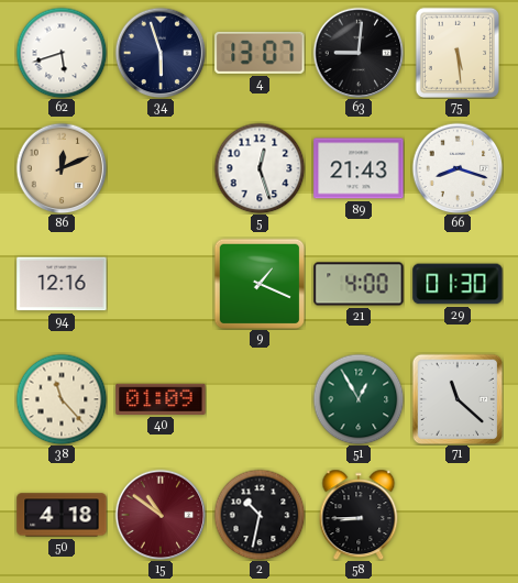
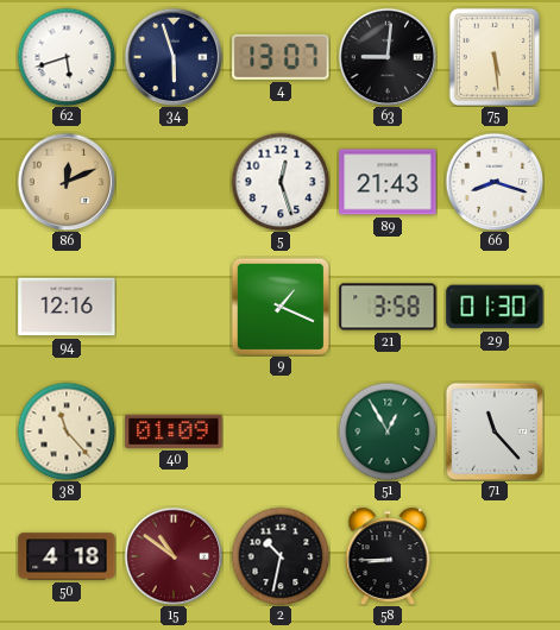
21: 4:00 -> 3:58
71: 11:22 -> 11:23
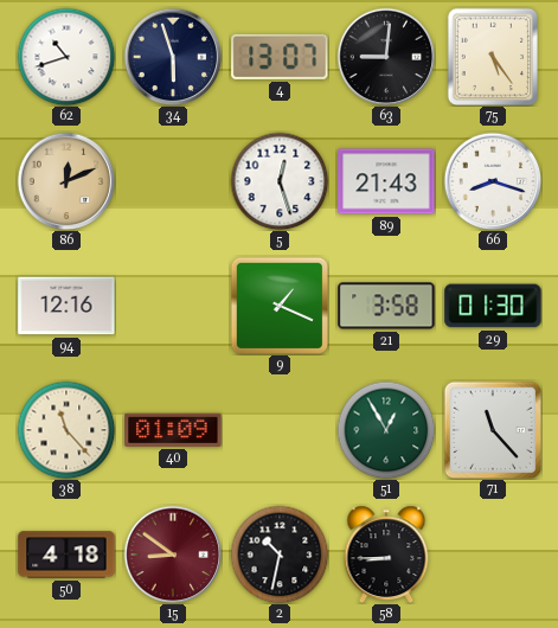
62: 5:42 -> 10:42
75: 5:29 -> 5:24
15: 10:51 -> 8:51
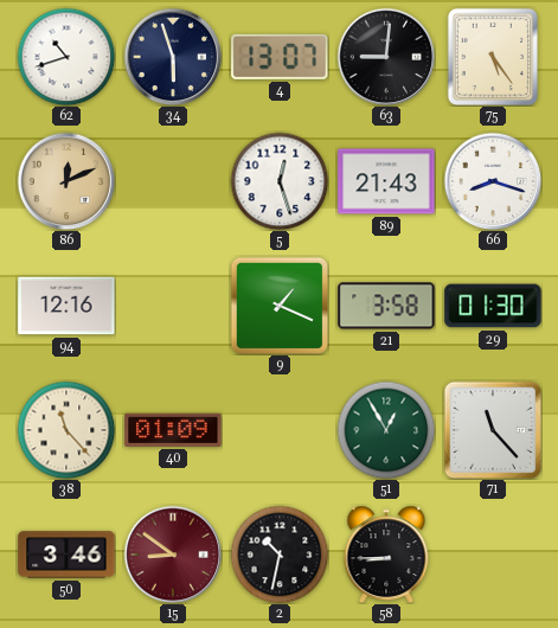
50: 4:18 -> 3:46
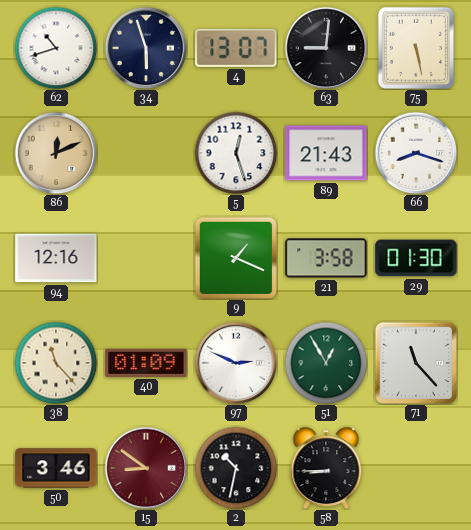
75: 5:24 -> 5:28
97: none -> 2:49
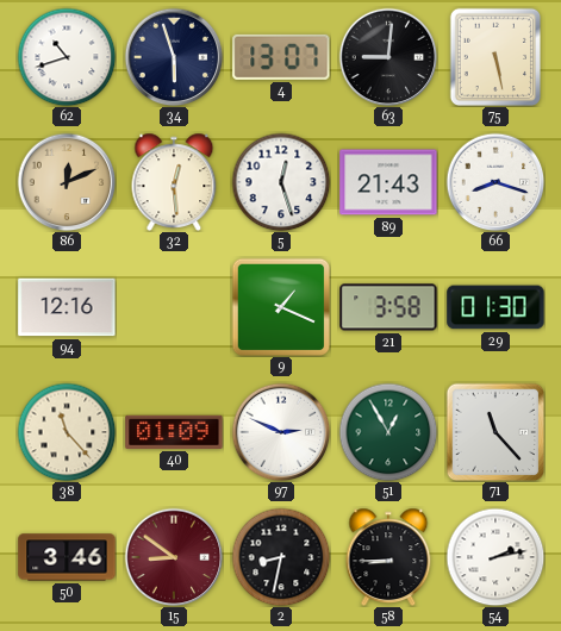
32: none -> 12:29
2: 10:32 -> 8:32
54: none -> 2:13
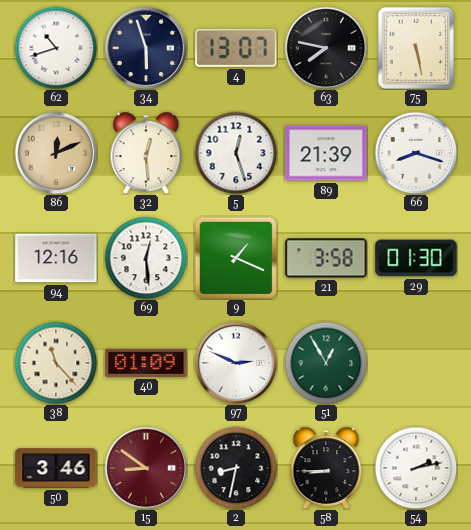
63: 9:01 -> 7:47
89: 21:43 -> 21:39
69: none -> 12:29
71: 11:23 -> none
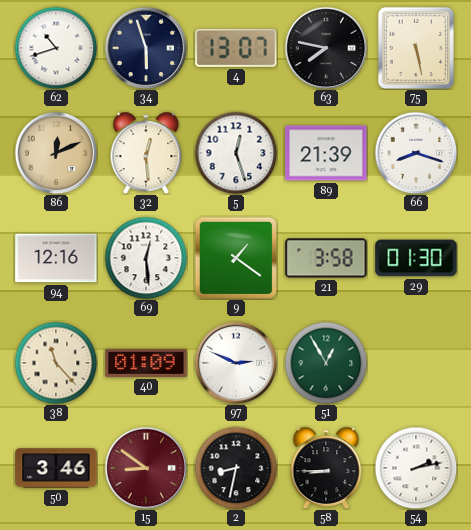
9: 1:19 -> 1:21
